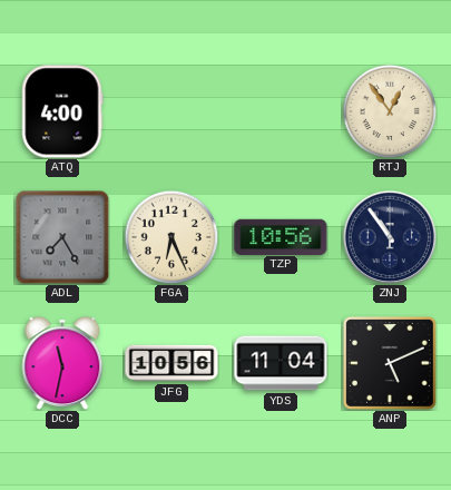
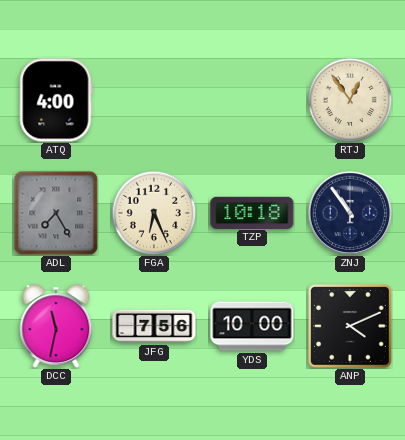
TZP: 10:56 -> 10:18
JFG: 10:56 -> 7:56
YDS: 11:04 -> 10:00
ANP: 5:11 -> 4:11
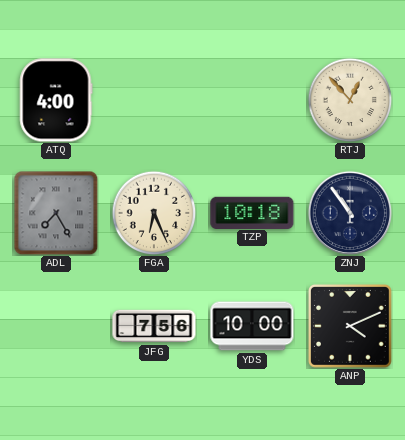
RTJ: 12:54 -> 12:53
DCC: 11:32 -> none
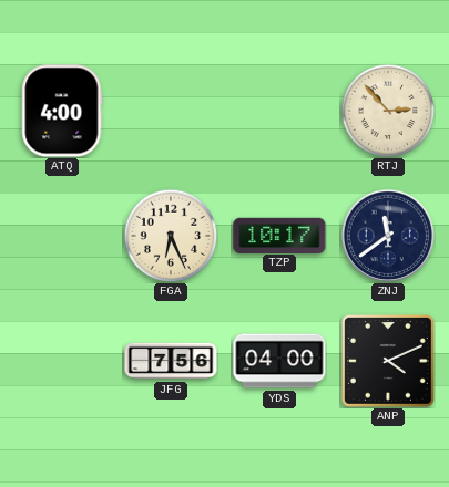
RTJ: 12:53 -> 2:53
ADL: 7:25 -> none
TZP: 10:18 -> 10:17
ZNJ: 10:54 -> 11:39
YDS: 10:00 -> 04:00
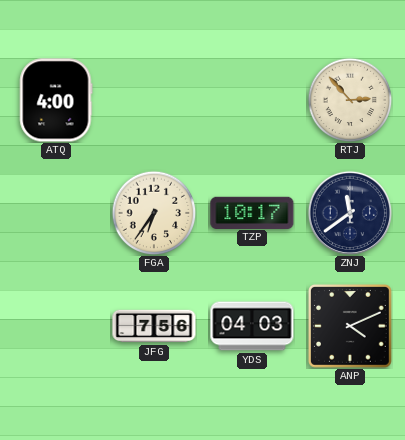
FGA: 6:26 -> 6:36
YDS: 04:00 -> 04:03
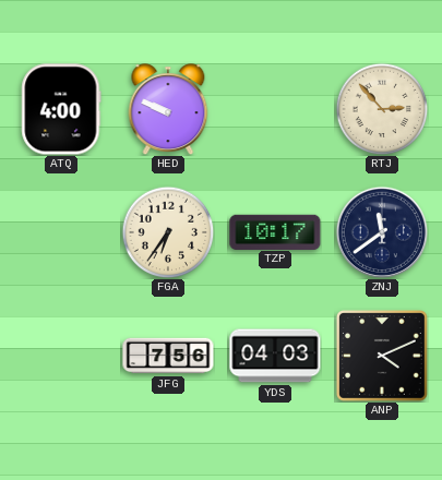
HED: none -> 9:49
